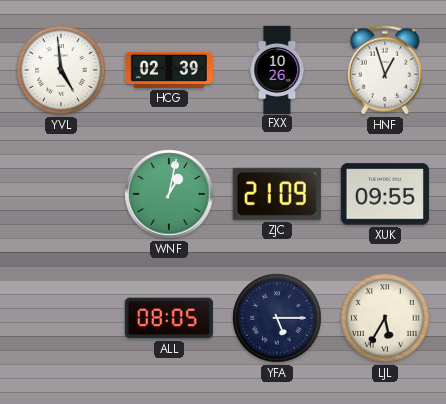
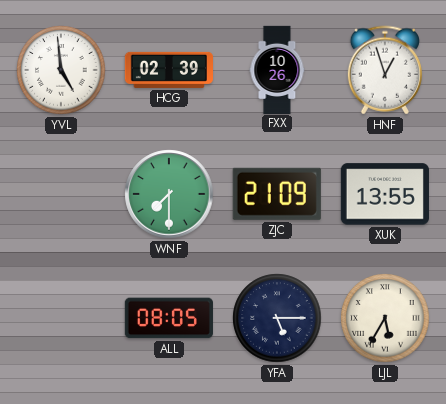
WNF: 1:02 -> 7:30
XUK: 09:55 -> 13:55
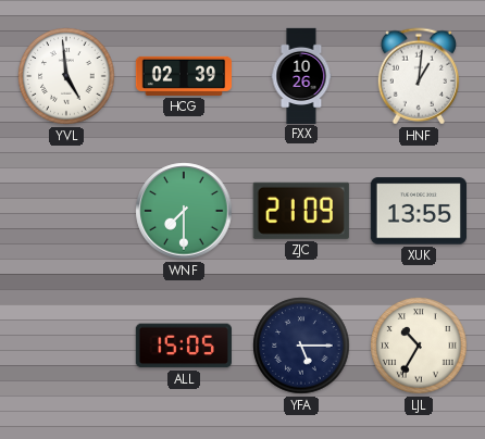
HNF: 12:57 -> 1:01
ALL: 08:05 -> 15:05
LJL: 5:35 -> 10:35
